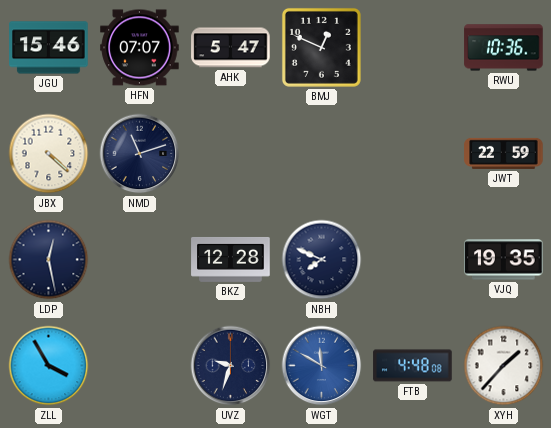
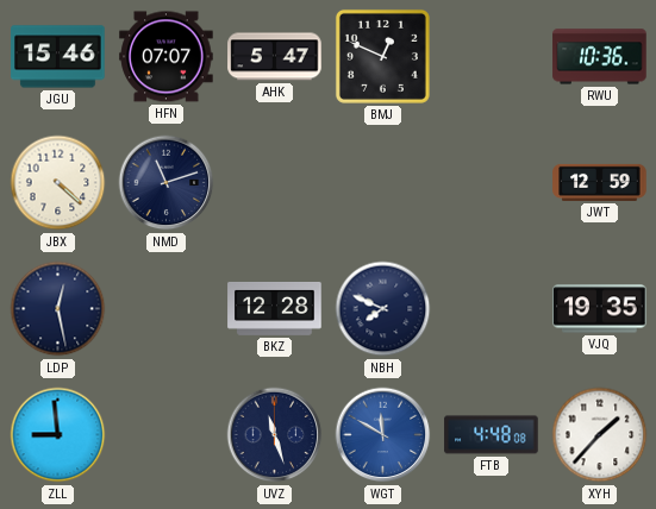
JWT: 22:59 -> 12:59
ZLL: 3:55 -> 8:59
UVZ: 9:33 -> 11:27
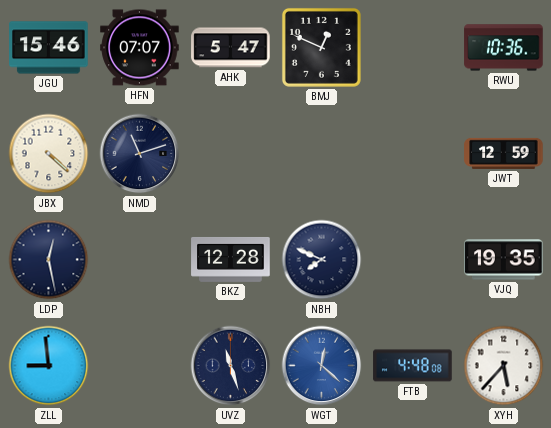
WGT: 11:50 -> 12:22
XYH: 1:37 -> 5:37
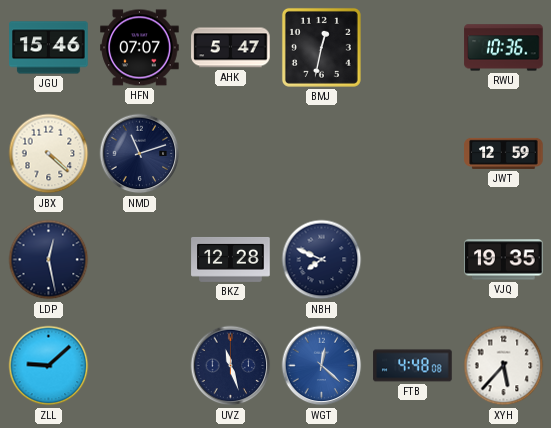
BMJ: 12:49 -> 12:32
ZLL: 8:59 -> 9:08
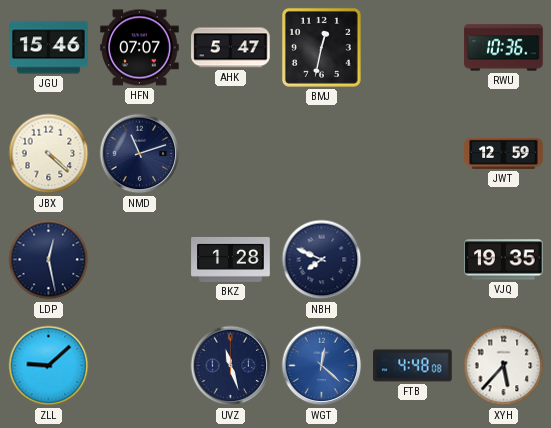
BKZ: 12:28 -> 1:28
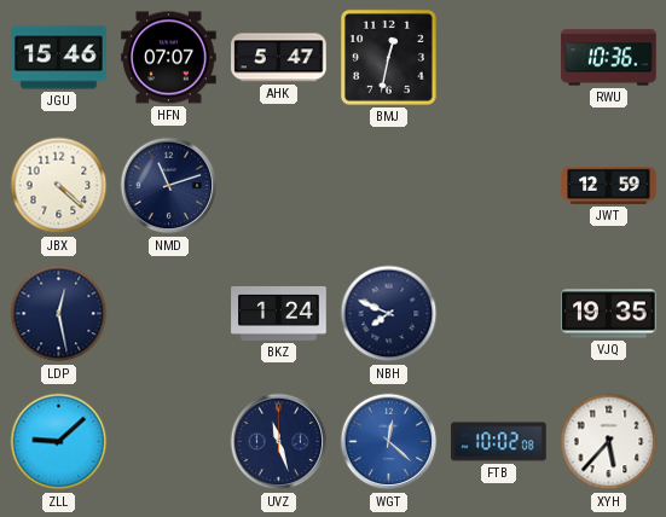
BKZ: 1:28 -> 1:24
FTB: 4:48 -> 10:02
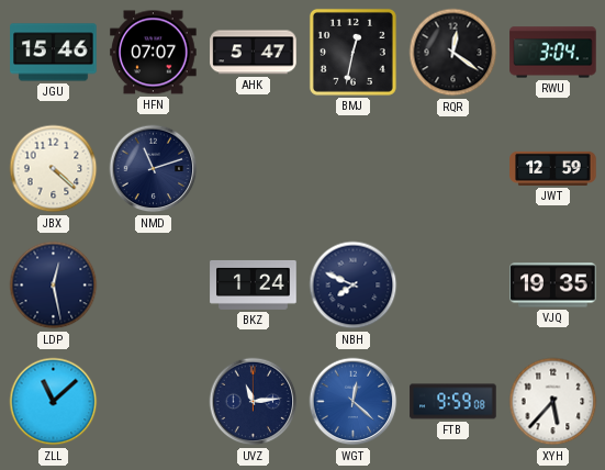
RQR: none -> 12:21
RWU: 10:36 -> 3:04
ZLL: 9:08 -> 11:08
UVZ: 11:27 -> 11:14
FTB: 10:02 -> 9:59
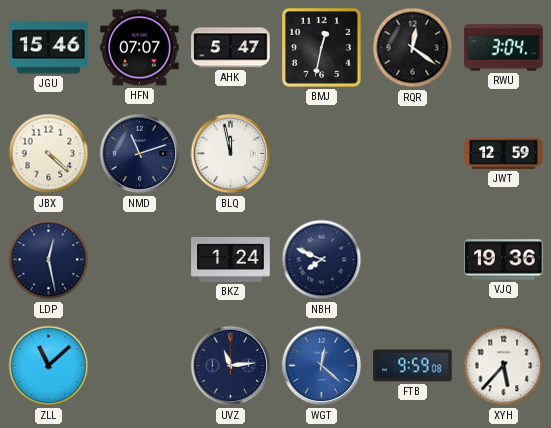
BLQ: none -> 11:58
VJQ: 19:35 -> 19:36
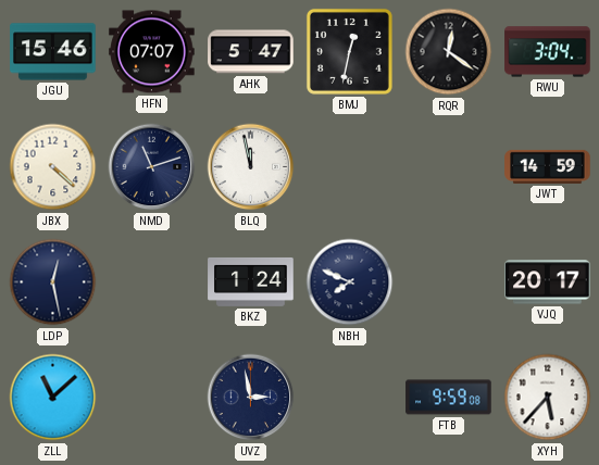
JWT: 12:59 -> 14:59
VJQ: 19:36 -> 20:17
UVZ: 11:14 -> 2:58
WGT: 12:22 -> none
